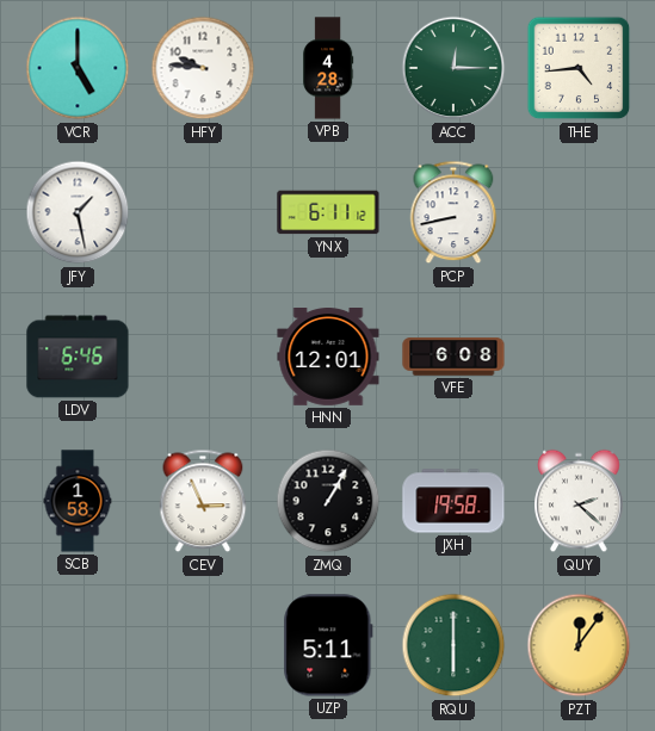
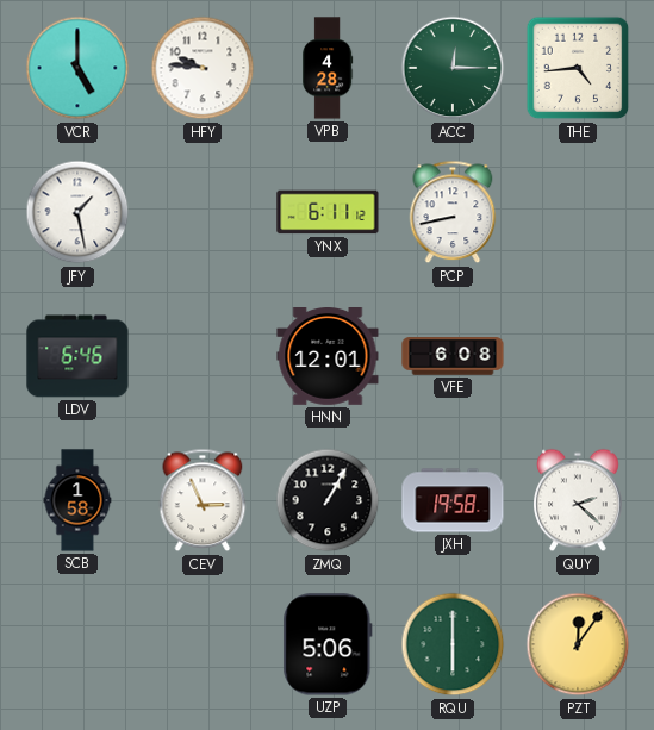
UZP: 5:11 -> 5:06
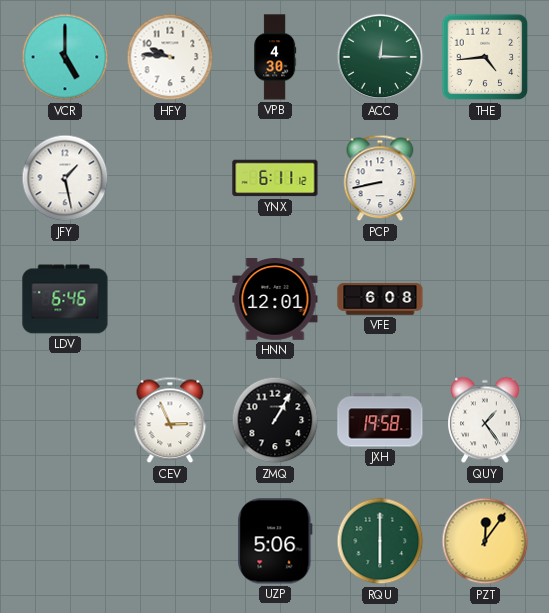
VPB: 4:28 -> 4:30
SCB: 1:58 -> none
QUY: 2:22 -> 1:24
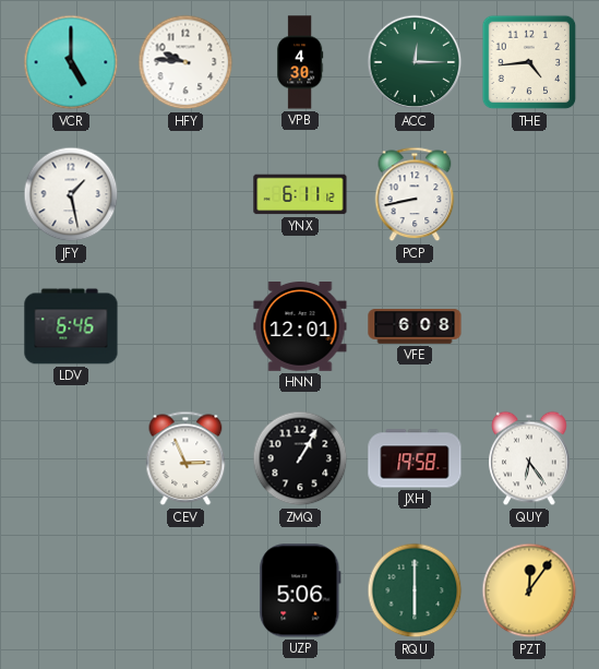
QUY: 1:24 -> 6:24
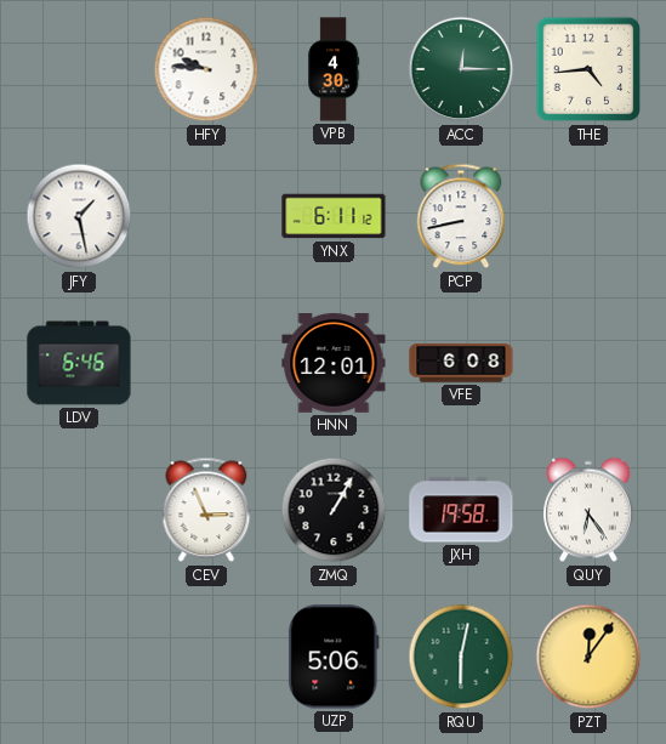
VCR: 5:00 -> none
RQU: 6:00 -> 6:02
